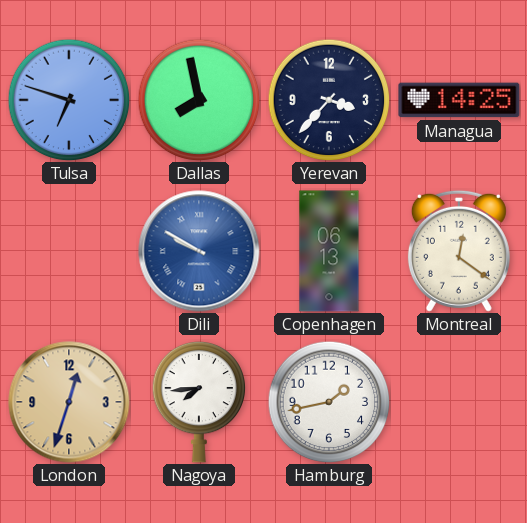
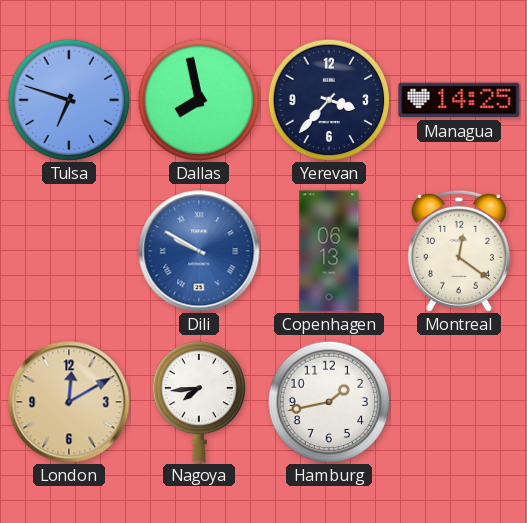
London: 12:33 -> 12:10
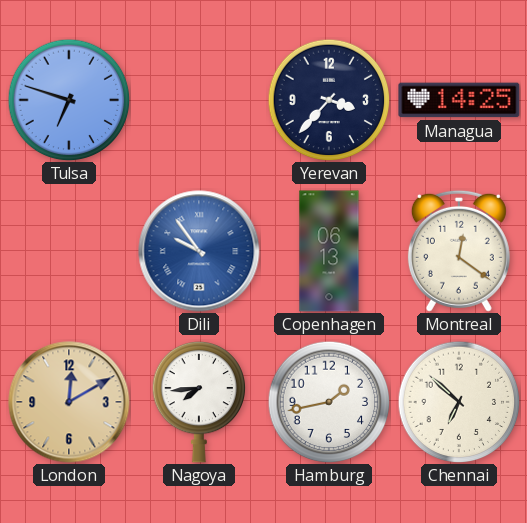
Dallas: 7:58 -> none
Dili: 9:50 -> 9:54
Chennai: none -> 6:52
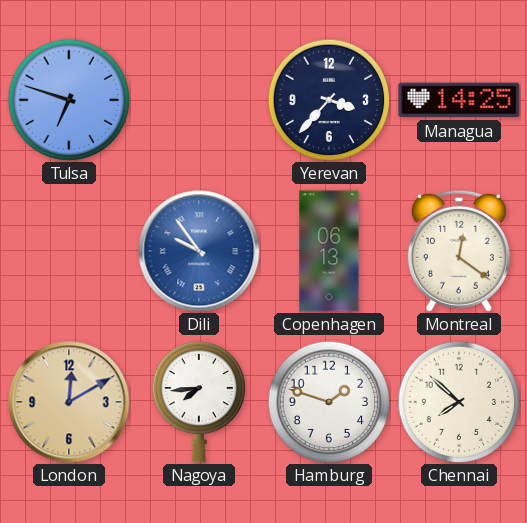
Hamburg: 1:43 -> 1:48
Chennai: 6:52 -> 7:52
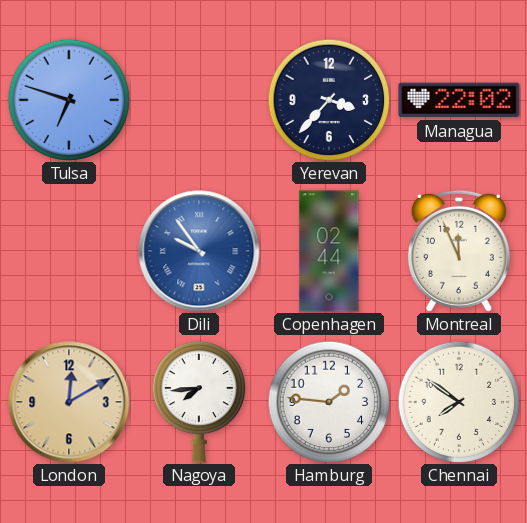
Managua: 14:25 -> 22:02
Copenhagen: 06:13 -> 02:44
Montreal: 12:21 -> 11:56
Hamburg: 1:48 -> 1:46
Chennai: 7:52 -> 7:51
